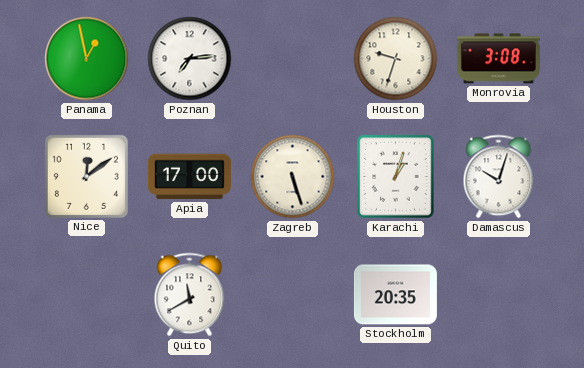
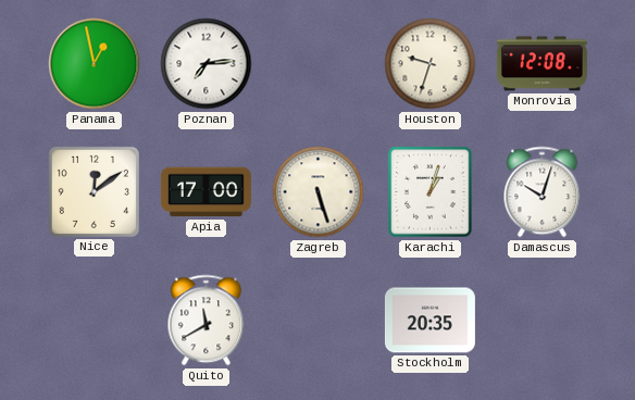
Monrovia: 3:08 -> 12:08
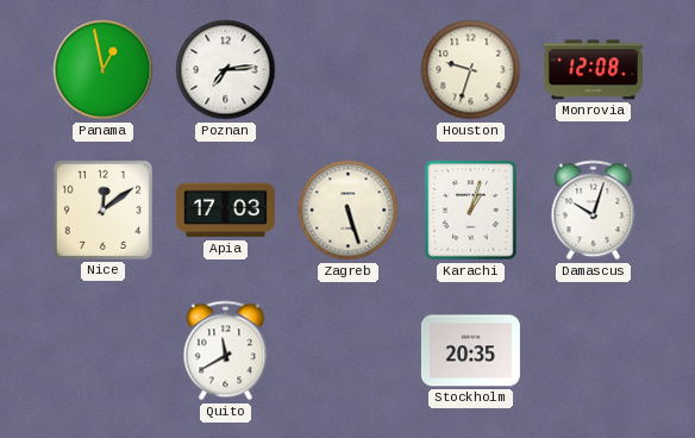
Apia: 17:00 -> 17:03
